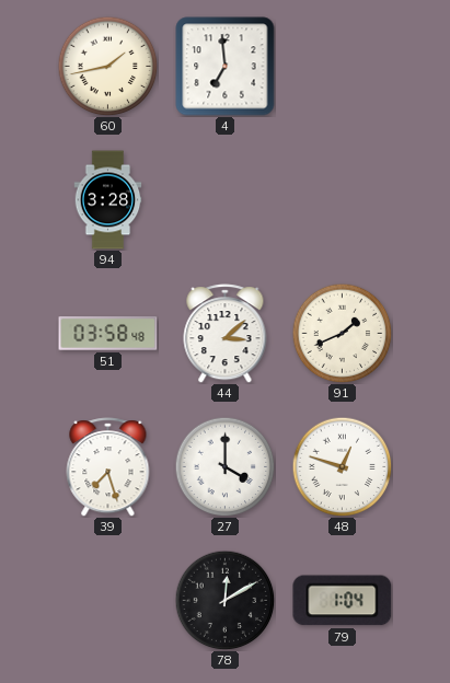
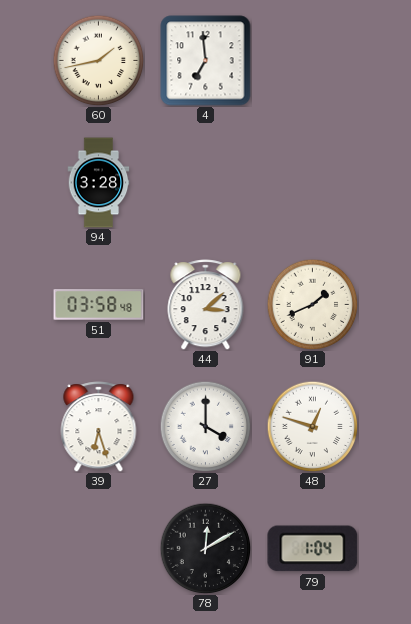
39: 7:27 -> 6:27
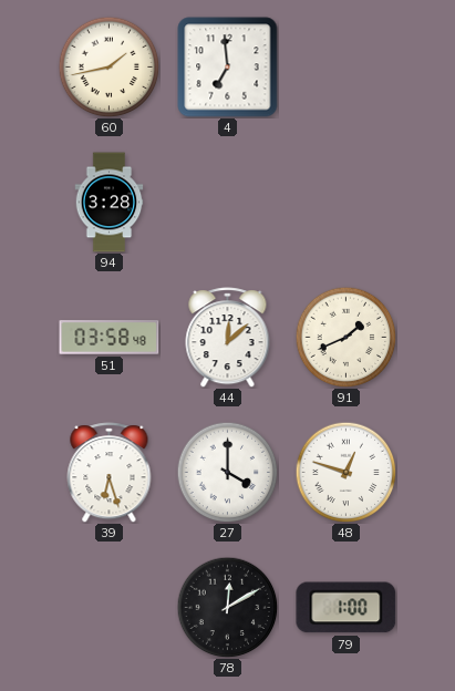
44: 3:08 -> 12:08
79: 1:04 -> 1:00
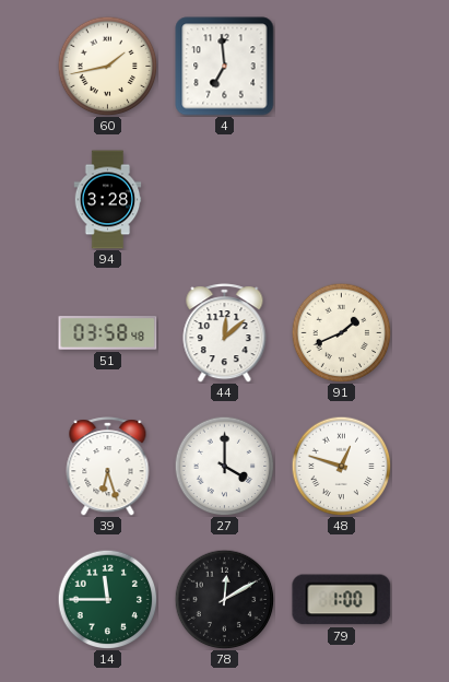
14: none -> 11:45
